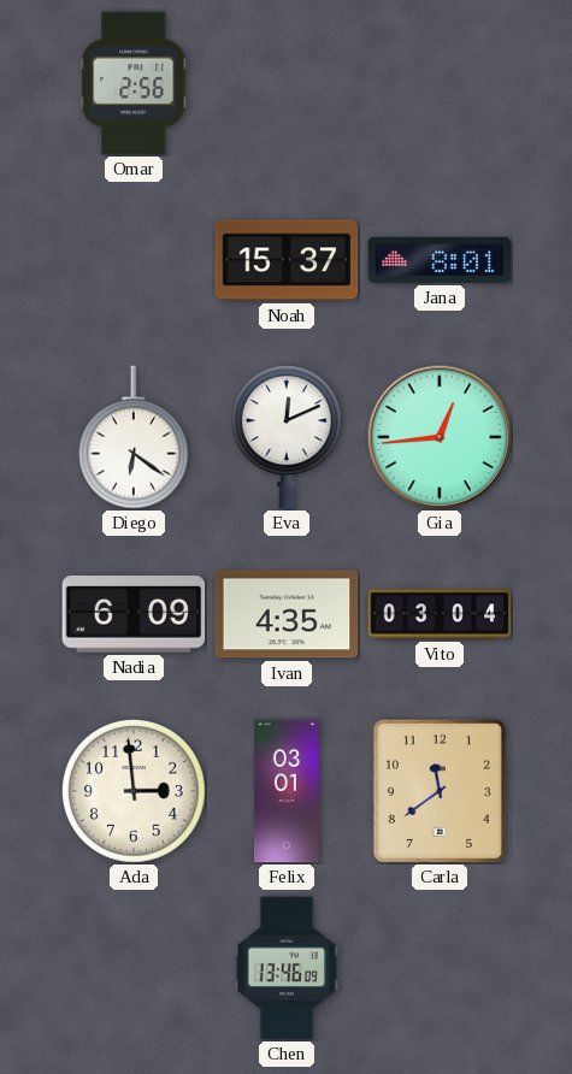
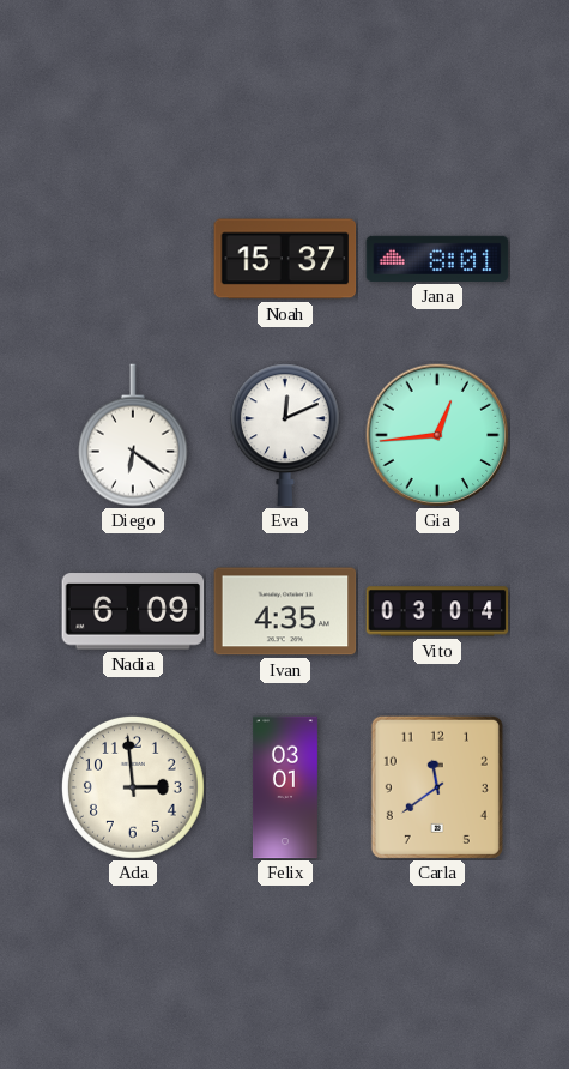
Omar: 2:56 -> none
Chen: 13:46 -> none
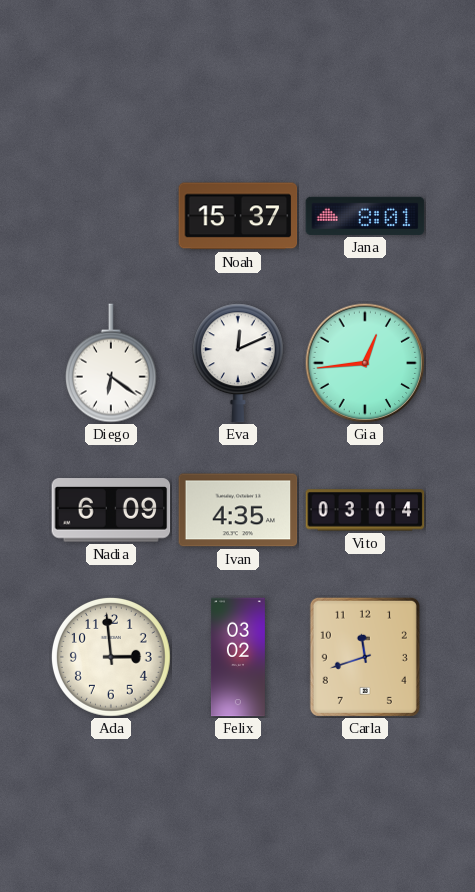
Felix: 03:01 -> 03:02
Carla: 11:39 -> 11:42
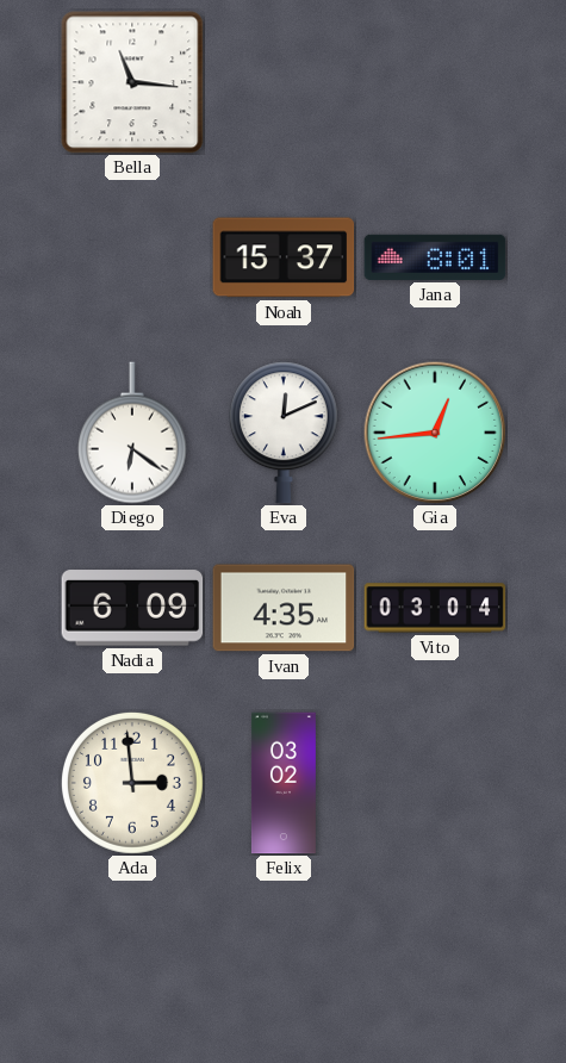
Bella: none -> 11:16
Carla: 11:42 -> none
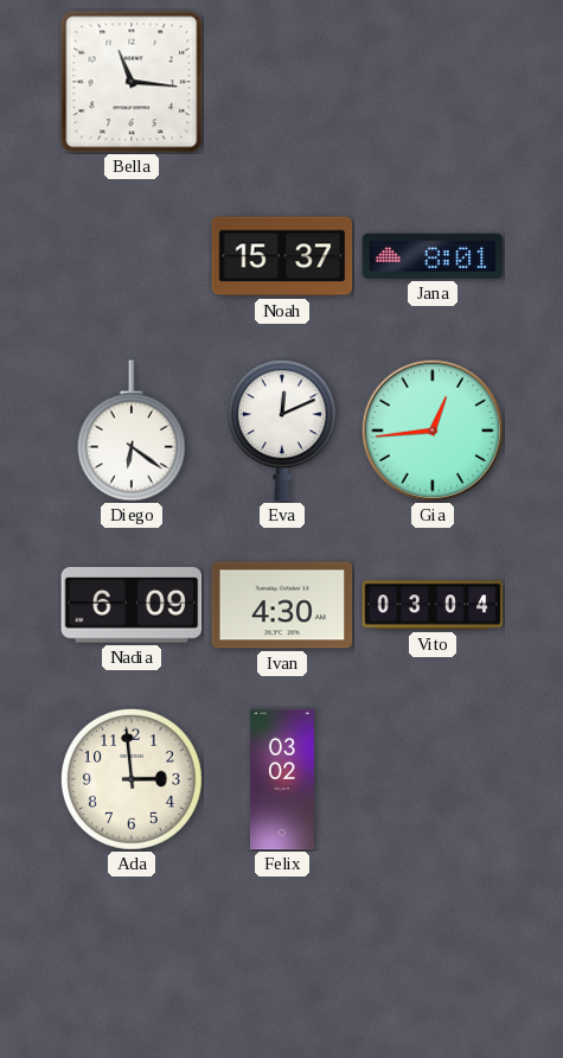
Ivan: 4:35 -> 4:30
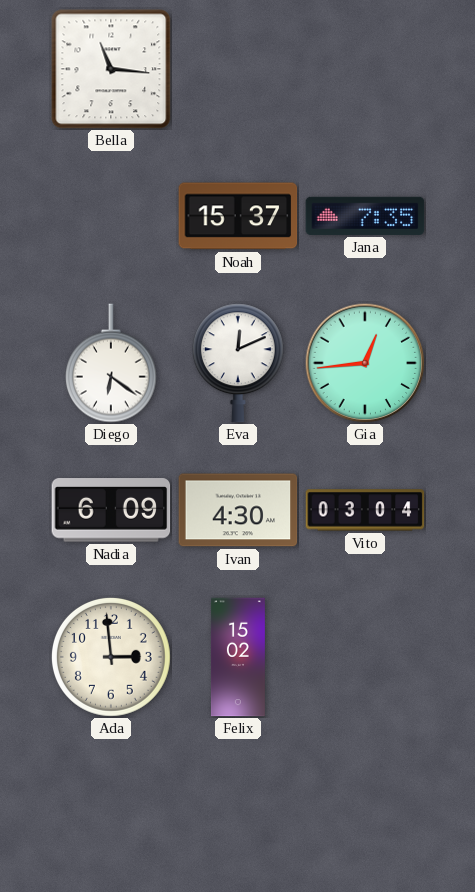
Jana: 8:01 -> 7:35
Felix: 03:02 -> 15:02
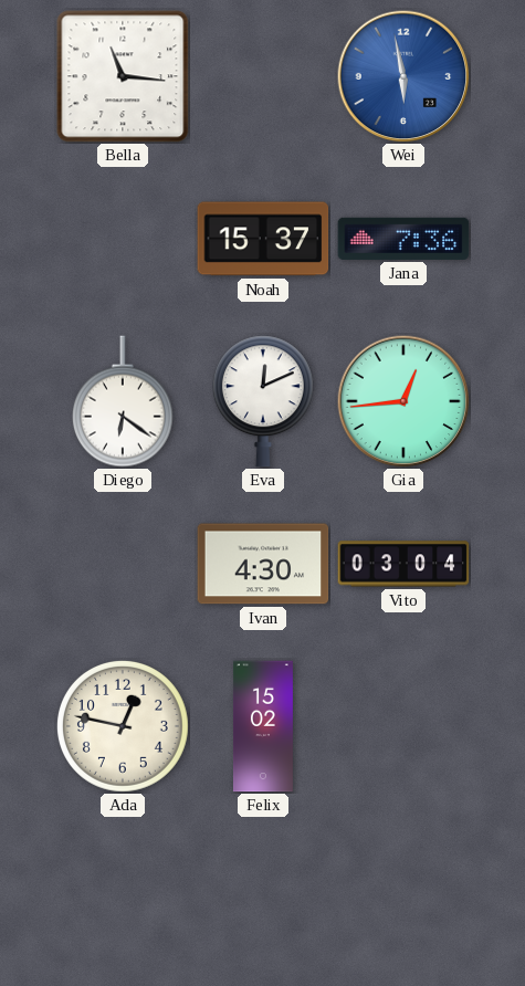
Wei: none -> 5:58
Jana: 7:35 -> 7:36
Nadia: 6:09 -> none
Ada: 2:59 -> 12:47
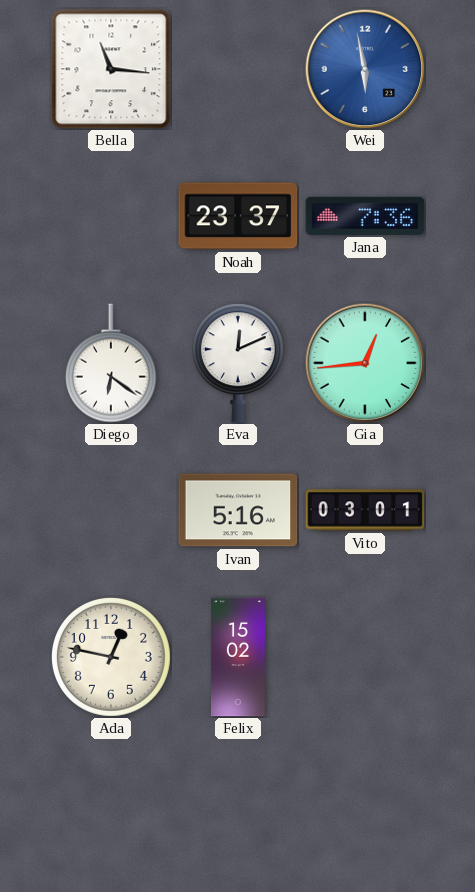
Noah: 15:37 -> 23:37
Ivan: 4:30 -> 5:16
Vito: 03:04 -> 03:01
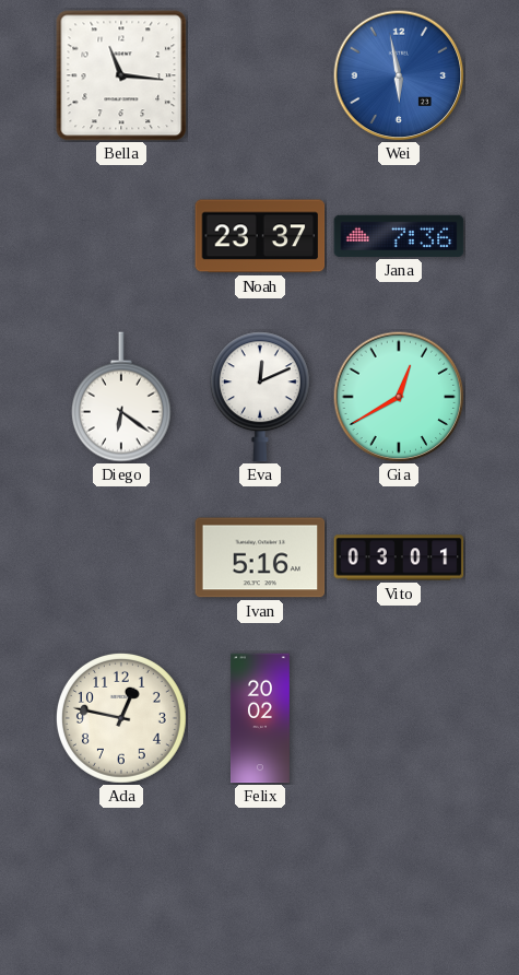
Gia: 12:44 -> 12:40
Felix: 15:02 -> 20:02
